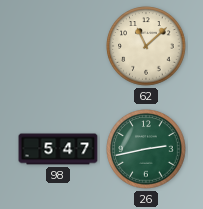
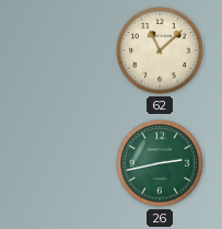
98: 5:47 -> none
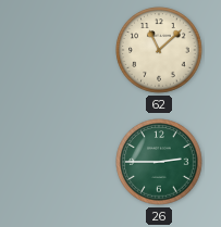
26: 2:43 -> 2:45
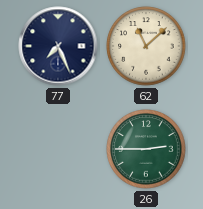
77: none -> 7:26
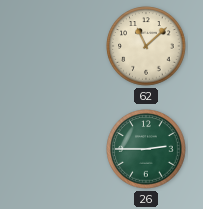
77: 7:26 -> none
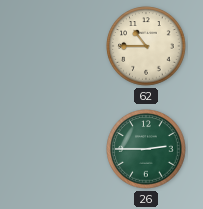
62: 11:08 -> 10:45
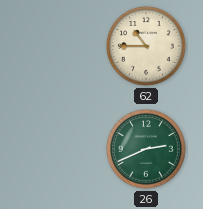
26: 2:45 -> 2:41
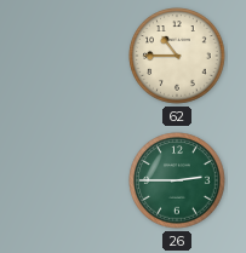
26: 2:41 -> 2:45
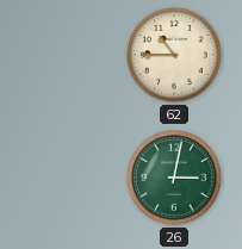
26: 2:45 -> 3:02
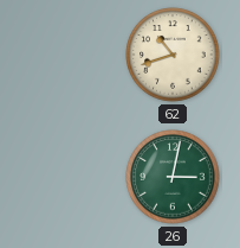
62: 10:45 -> 10:42
